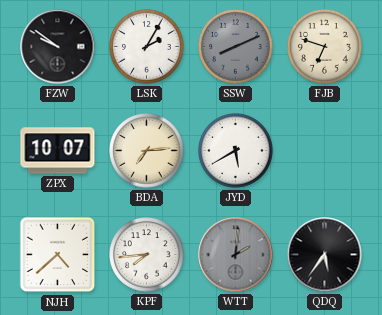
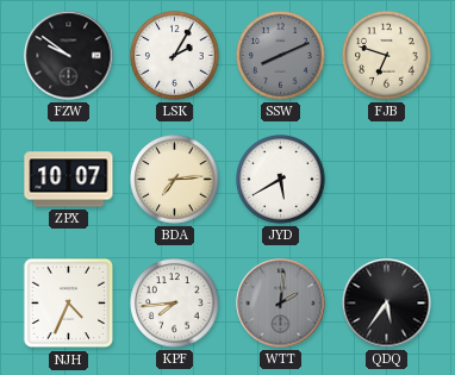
NJH: 4:38 -> 4:34
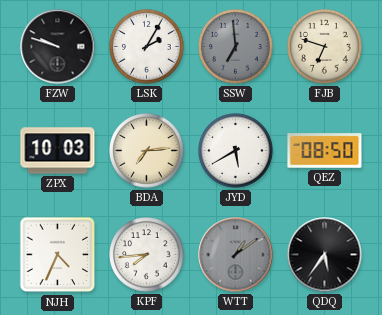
FZW: 9:51 -> 9:48
SSW: 8:11 -> 6:59
ZPX: 10:07 -> 10:03
QEZ: none -> 08:50
WTT: 2:01 -> 1:09
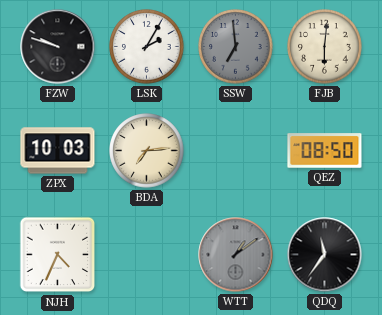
FJB: 6:48 -> 6:01
JYD: 5:40 -> none
KPF: 7:44 -> none
QDQ: 5:36 -> 11:36
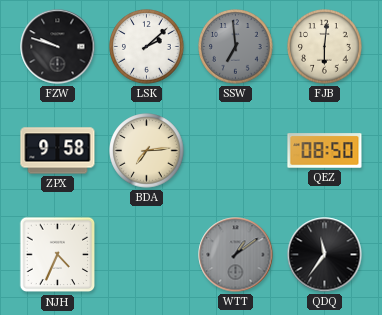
LSK: 2:05 -> 2:08
ZPX: 10:03 -> 9:58
